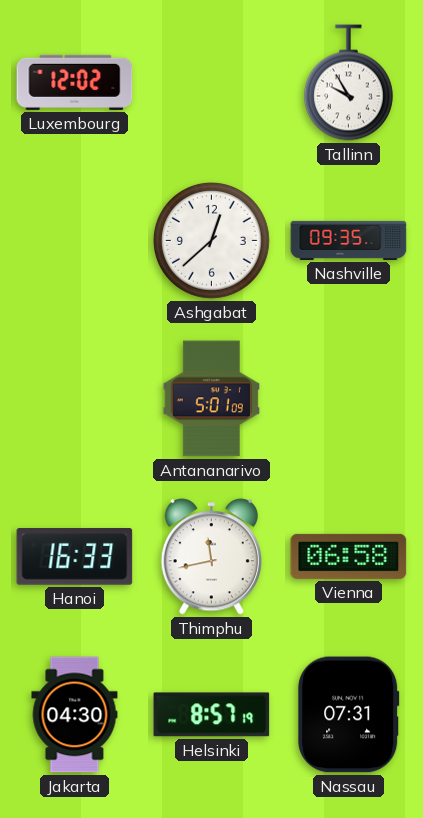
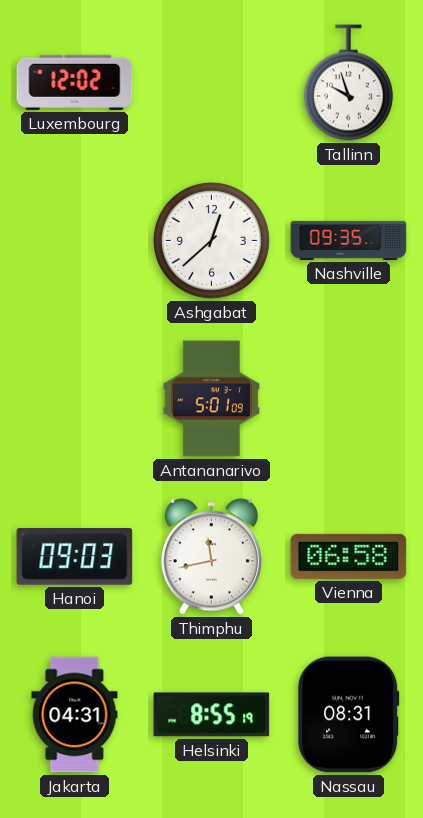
Tallinn: 9:55 -> 9:57
Hanoi: 16:33 -> 09:03
Jakarta: 04:30 -> 04:31
Helsinki: 8:57 -> 8:55
Nassau: 07:31 -> 08:31
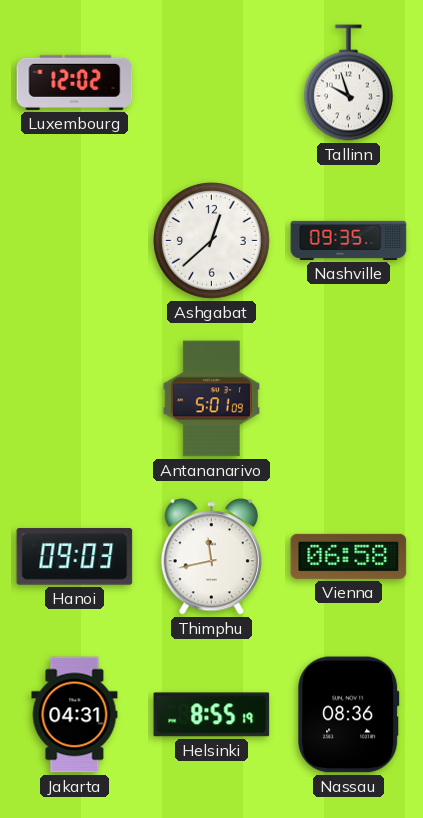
Nassau: 08:31 -> 08:36
